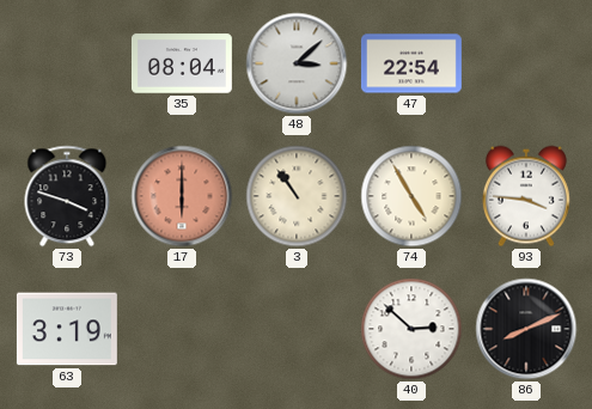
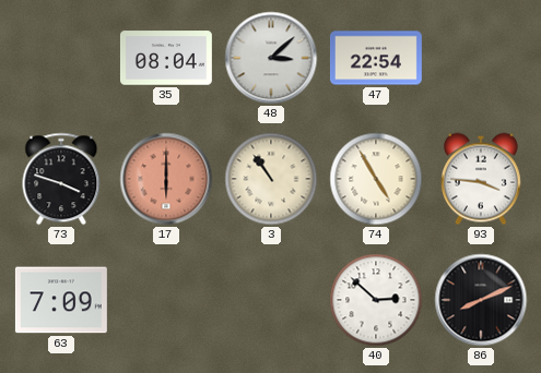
63: 3:19 -> 7:09
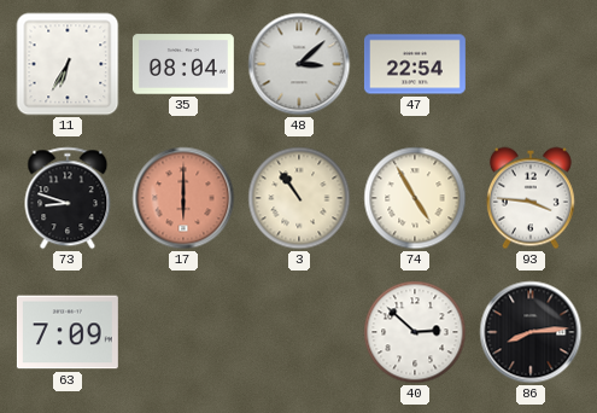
11: none -> 6:35
73: 3:48 -> 8:48
86: 8:11 -> 8:14
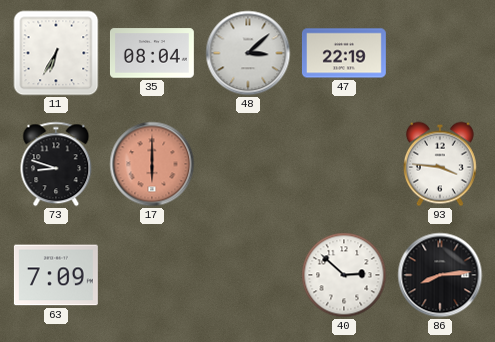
47: 22:54 -> 22:19
3: 10:54 -> none
74: 4:55 -> none
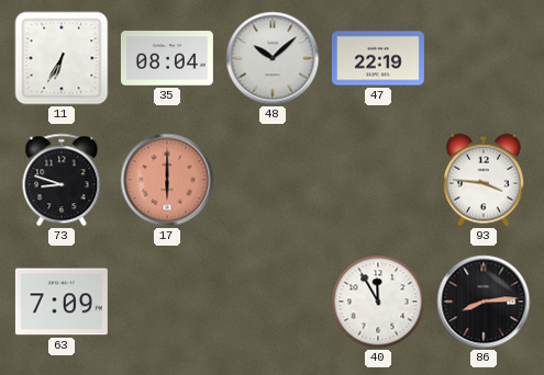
48: 3:08 -> 10:08
40: 2:52 -> 11:55
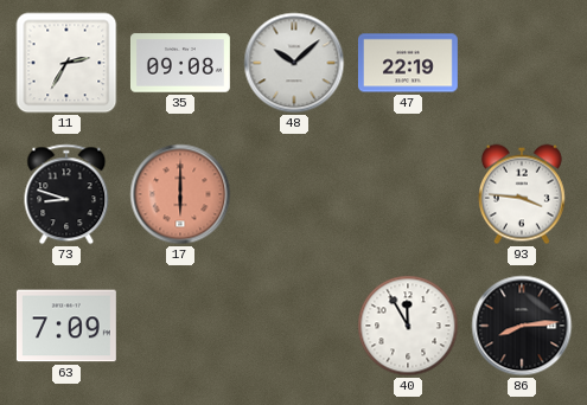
11: 6:35 -> 2:35
35: 08:04 -> 09:08
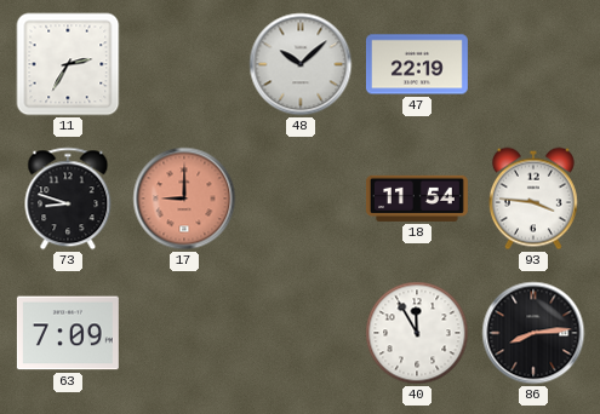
35: 09:08 -> none
17: 6:00 -> 9:00
18: none -> 11:54
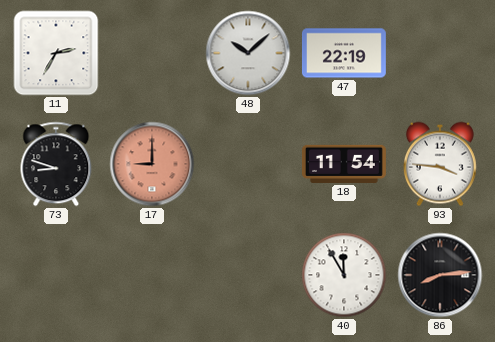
63: 7:09 -> none
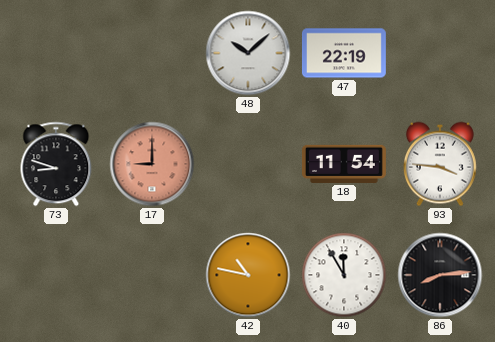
11: 2:35 -> none
42: none -> 10:47
